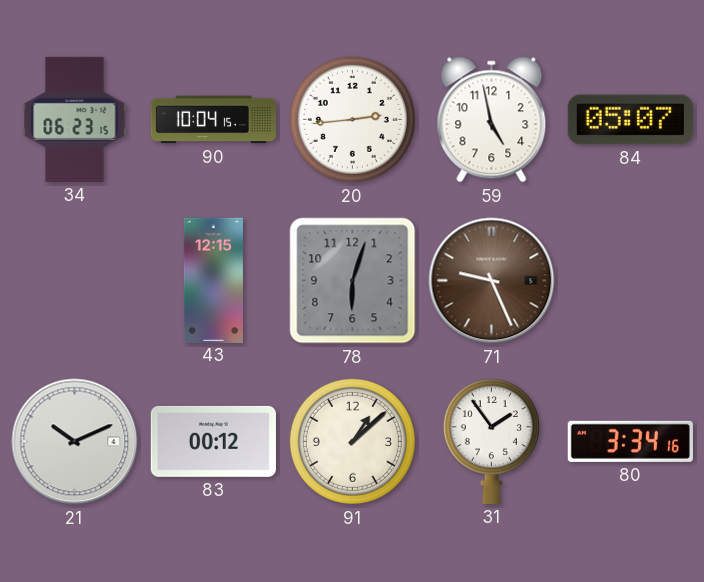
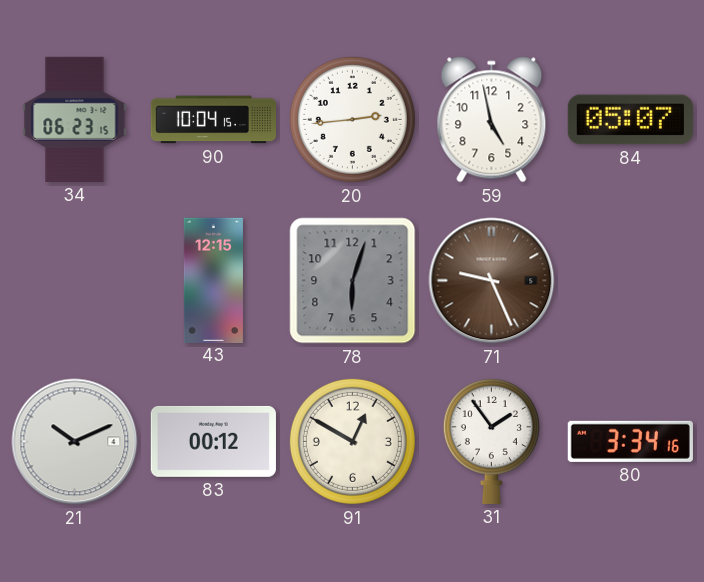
91: 1:08 -> 12:50
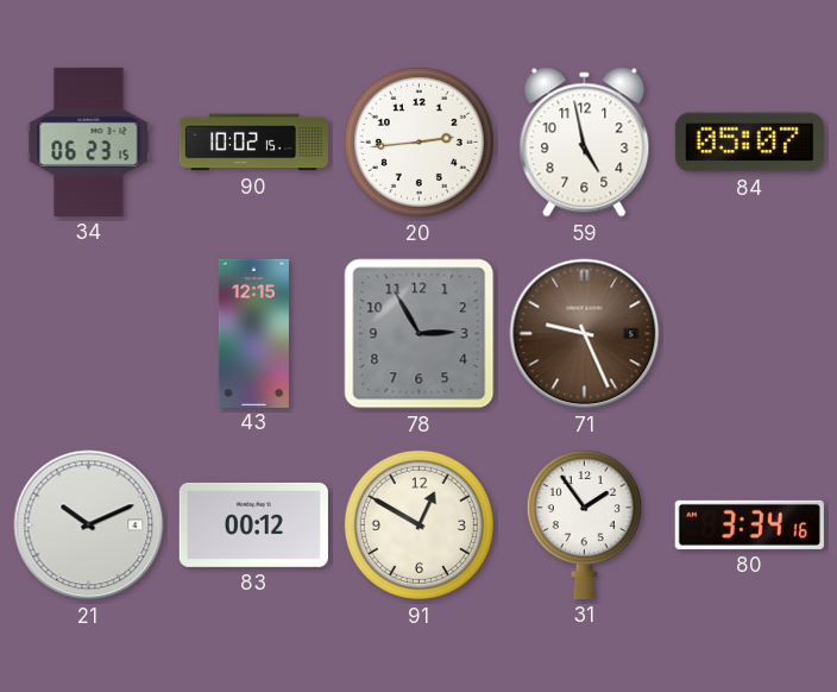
90: 10:04 -> 10:02
78: 6:03 -> 2:55
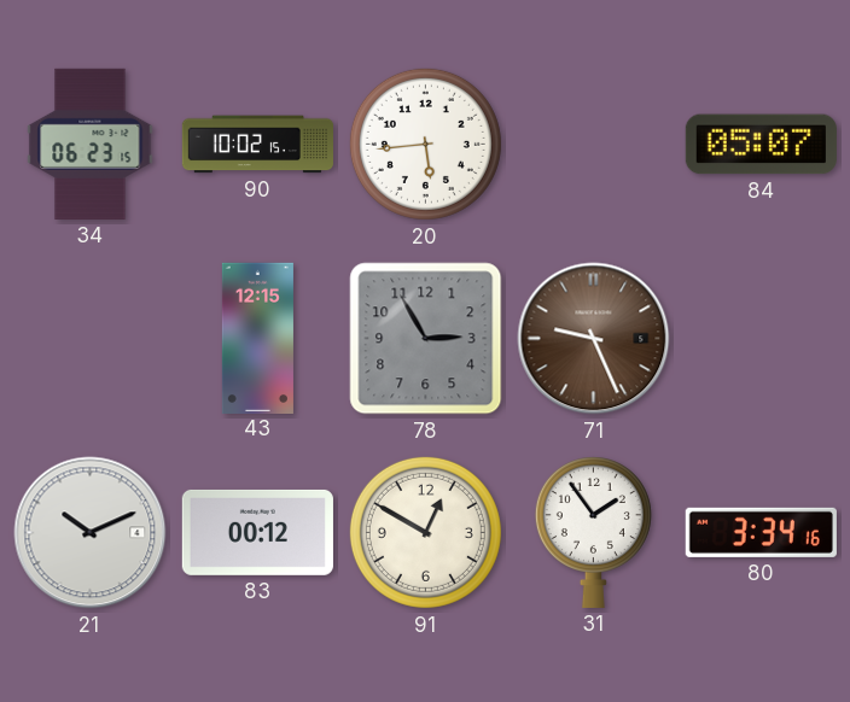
20: 2:44 -> 5:44
59: 4:58 -> none
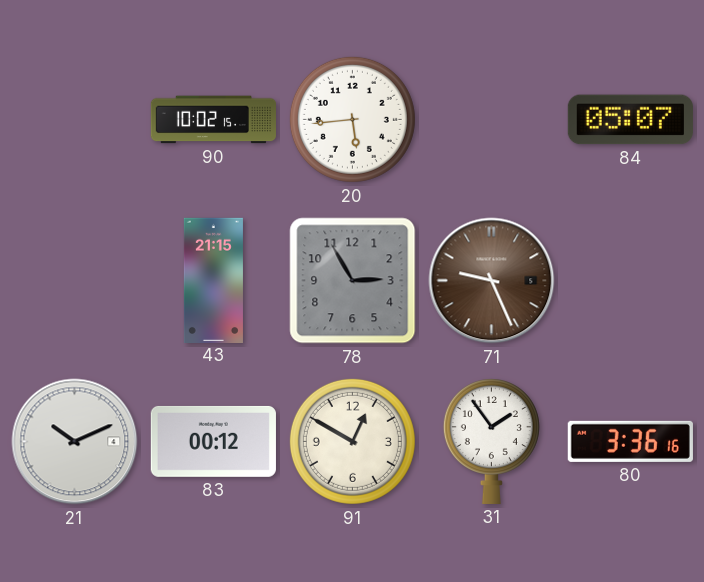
34: 06:23 -> none
43: 12:15 -> 21:15
80: 3:34 -> 3:36
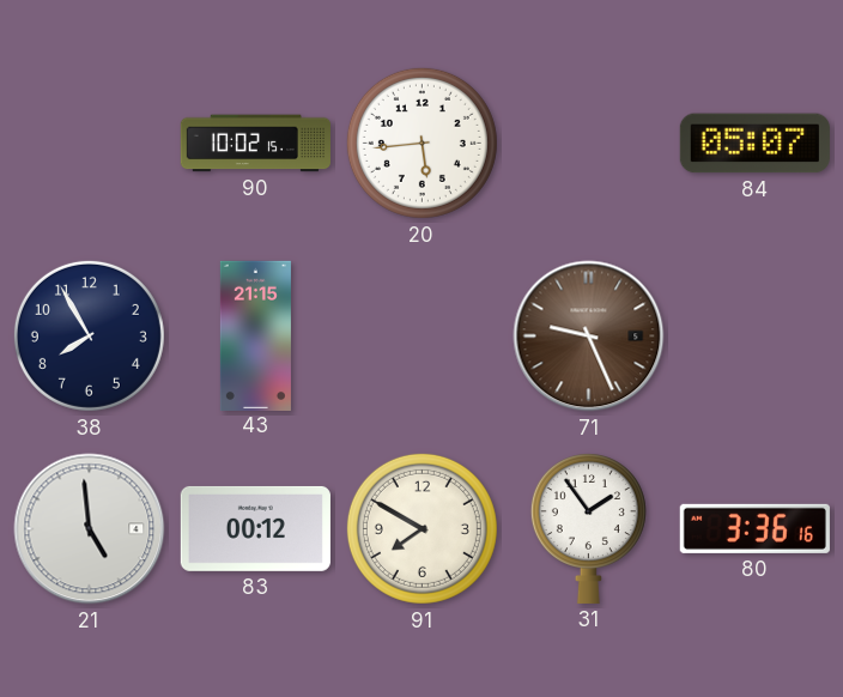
38: none -> 7:55
78: 2:55 -> none
21: 10:11 -> 4:59
91: 12:50 -> 7:50
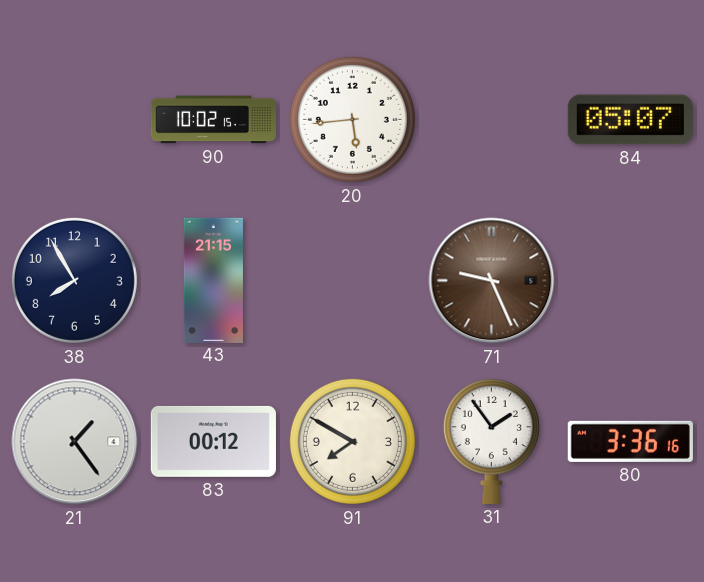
21: 4:59 -> 1:24
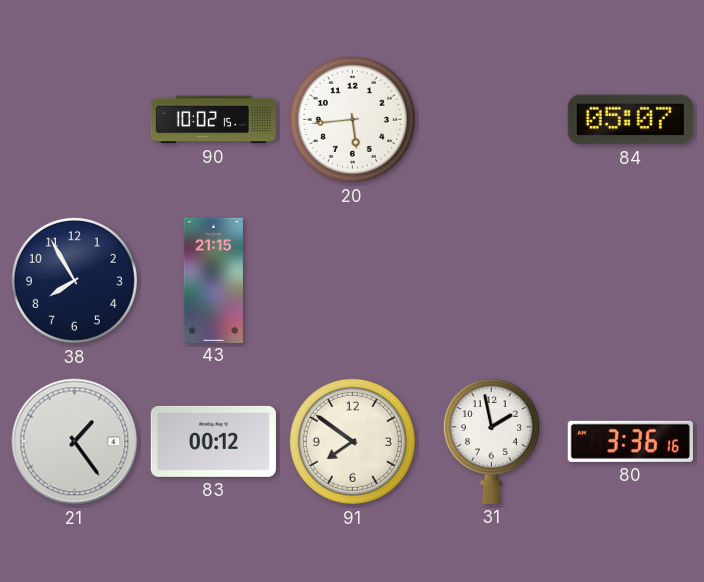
71: 9:26 -> none
91: 7:50 -> 7:51
31: 1:54 -> 1:58
